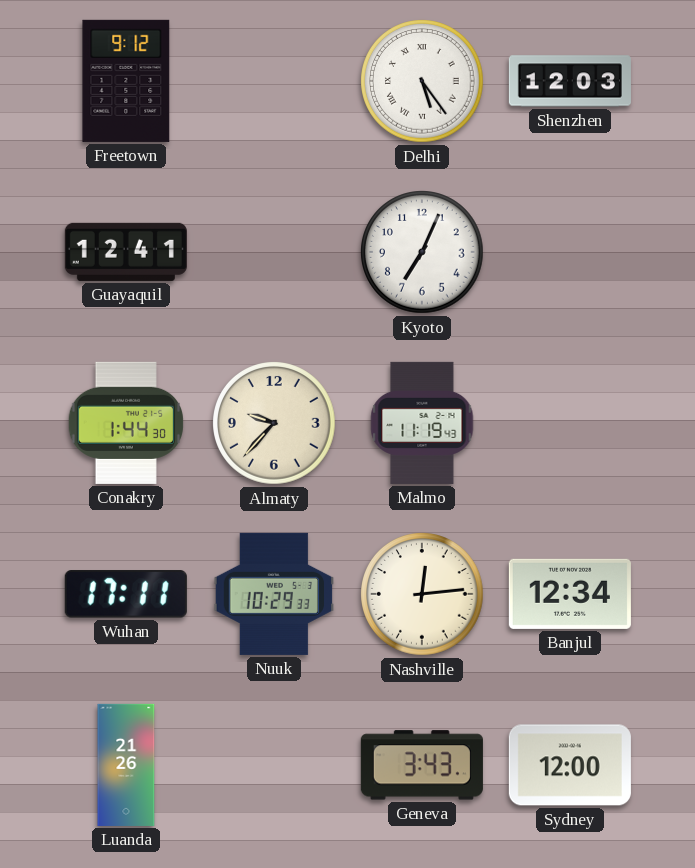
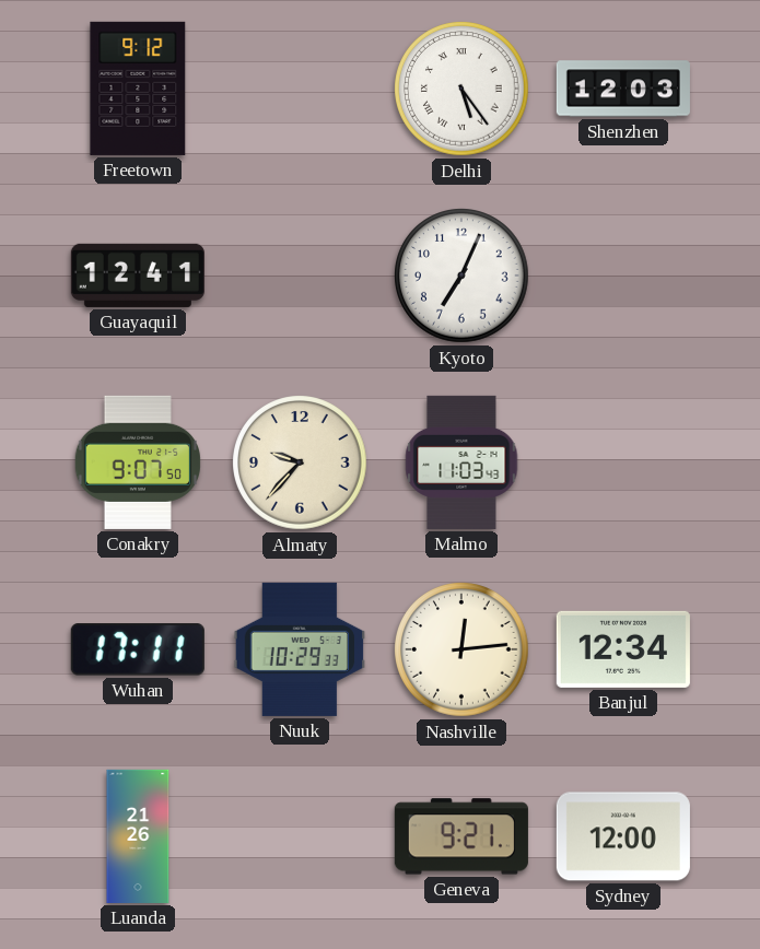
Conakry: 1:44 -> 9:07
Malmo: 11:19 -> 11:03
Geneva: 3:43 -> 9:21
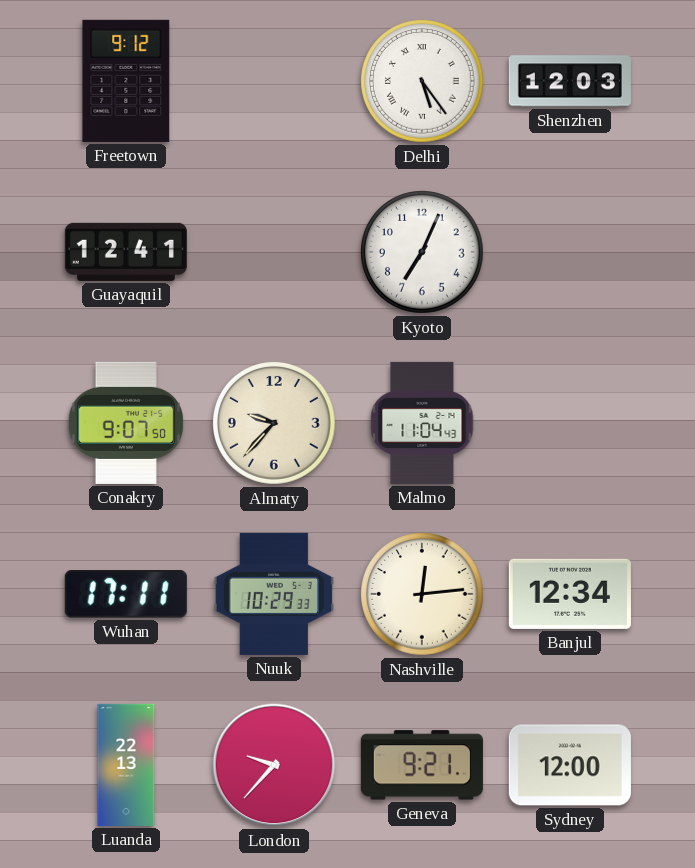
Malmo: 11:03 -> 11:04
Luanda: 21:26 -> 22:13
London: none -> 9:37
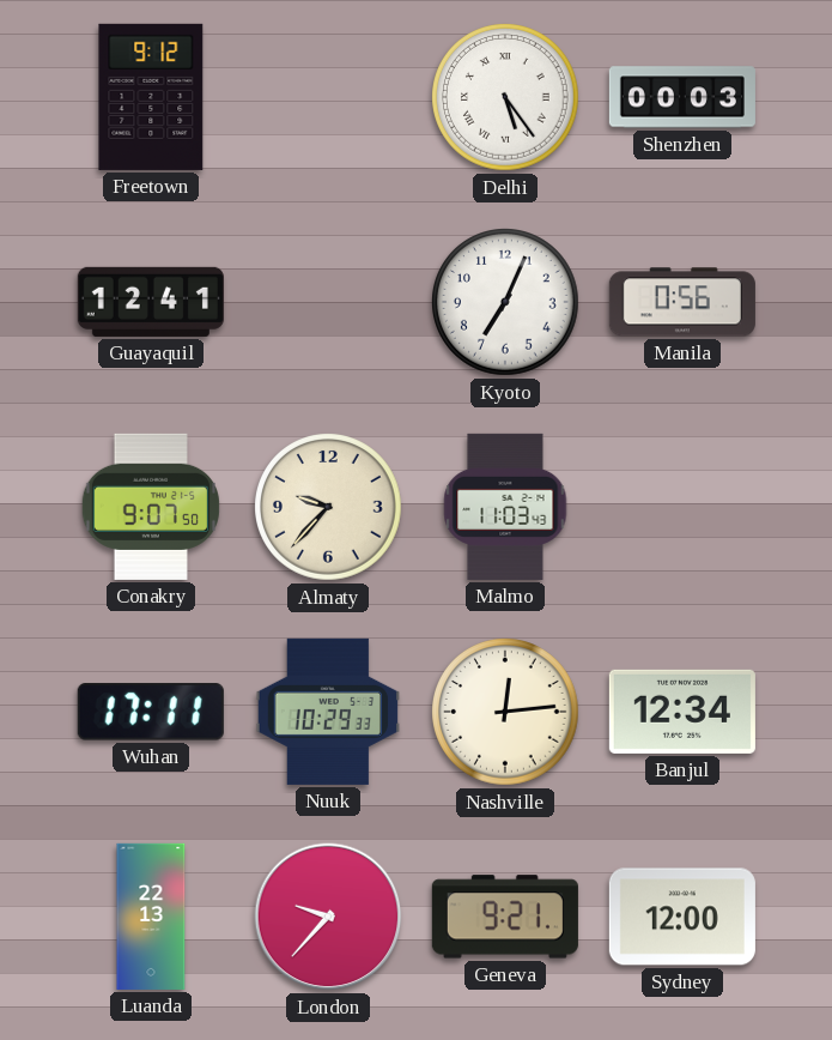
Shenzhen: 12:03 -> 00:03
Manila: none -> 0:56
Malmo: 11:04 -> 11:03
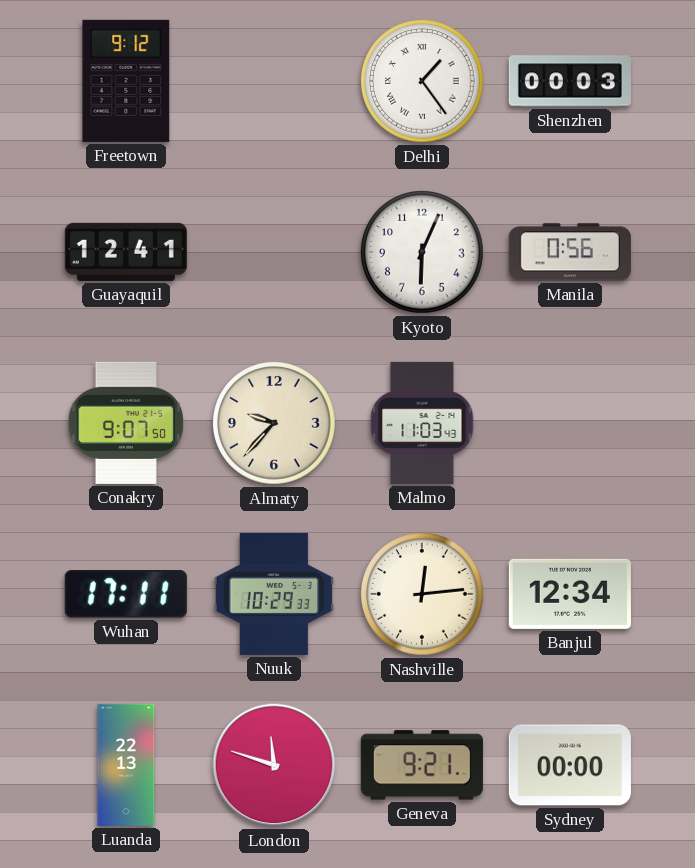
Delhi: 5:24 -> 1:24
Kyoto: 7:04 -> 6:04
London: 9:37 -> 11:48
Sydney: 12:00 -> 00:00
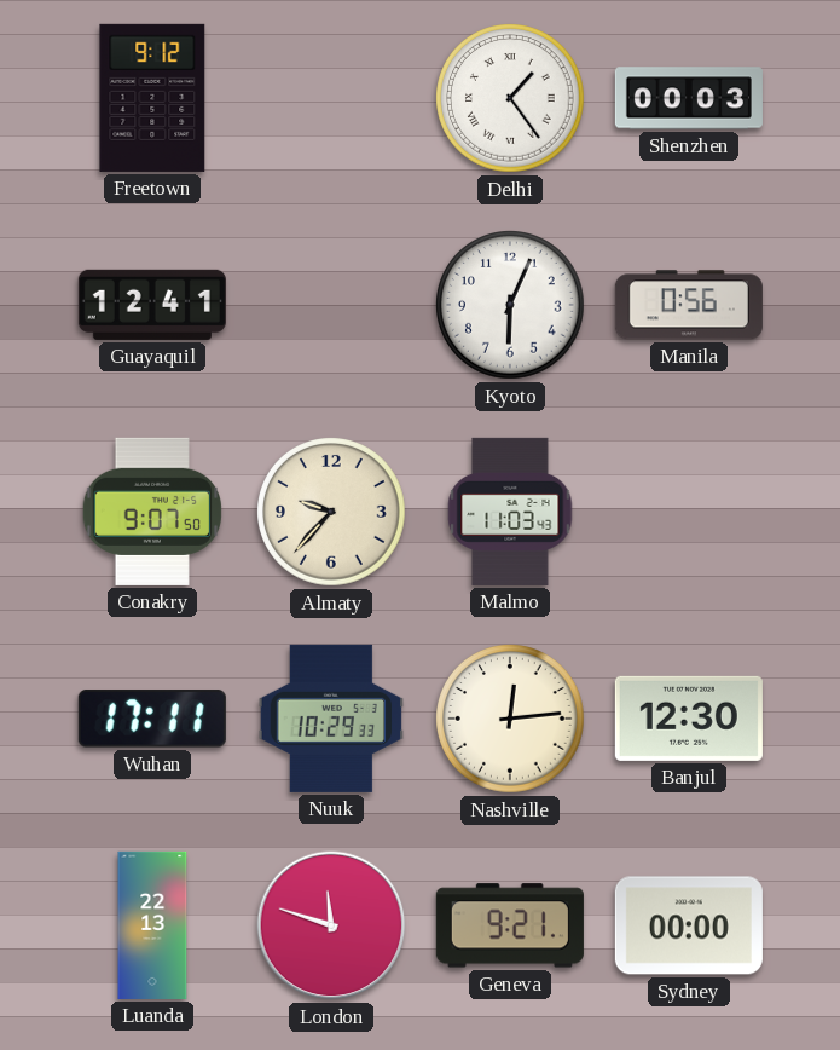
Banjul: 12:34 -> 12:30
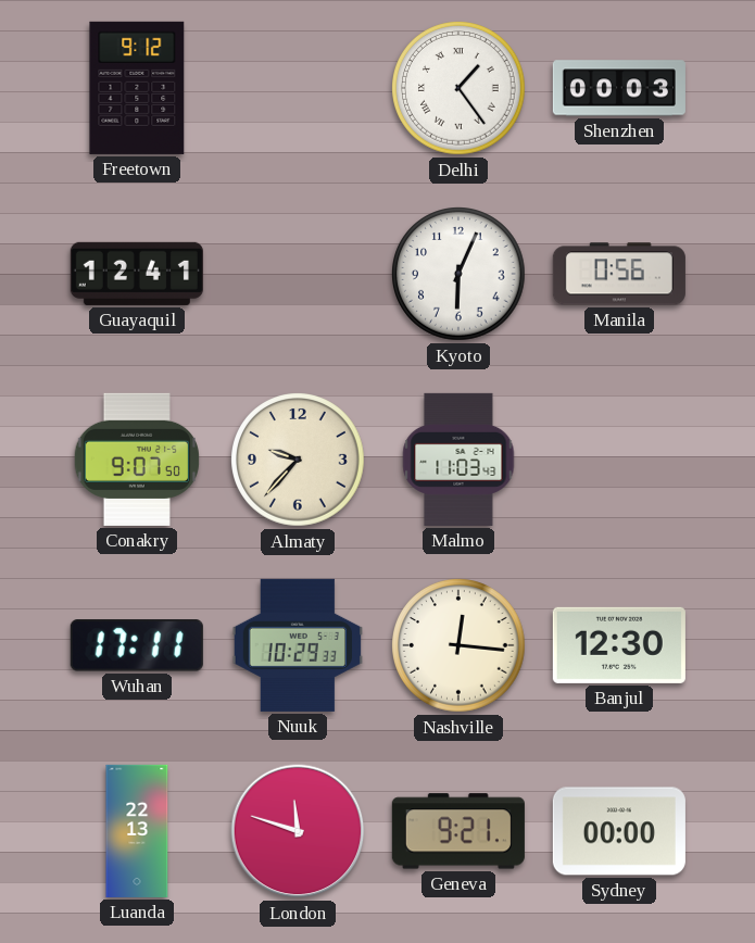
Nashville: 12:14 -> 12:16
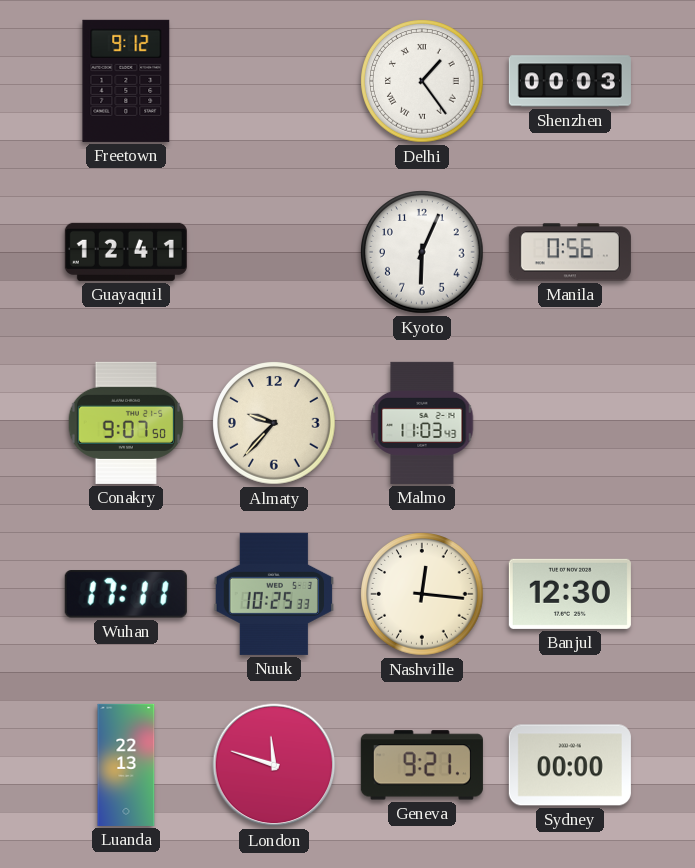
Nuuk: 10:29 -> 10:25
